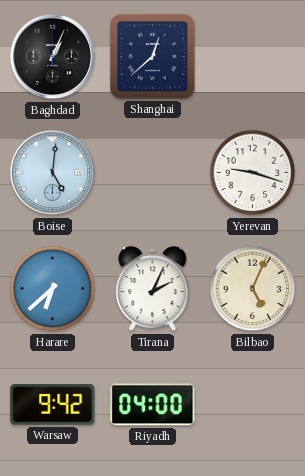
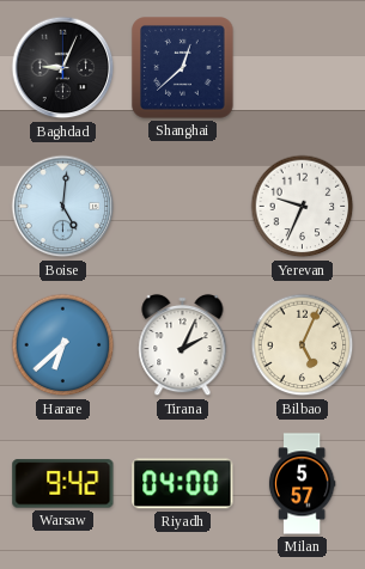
Baghdad: 1:04 -> 9:04
Yerevan: 9:18 -> 9:34
Milan: none -> 5:57
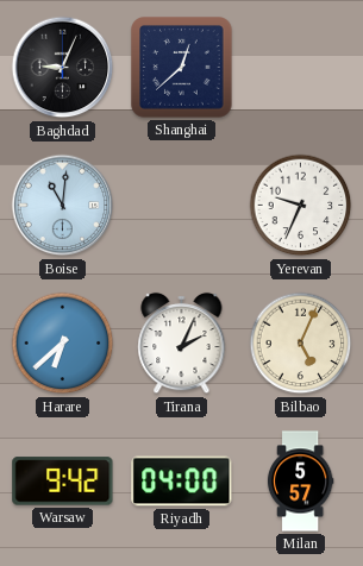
Boise: 5:01 -> 11:01
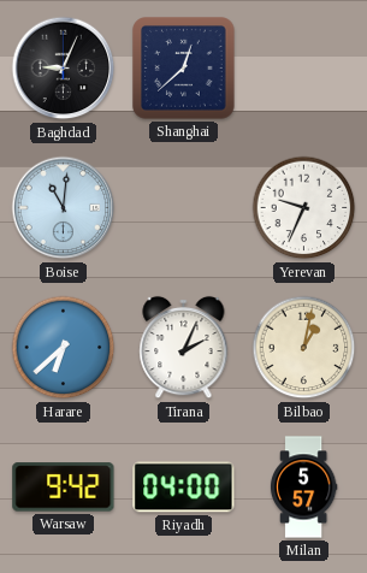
Bilbao: 5:04 -> 1:02
